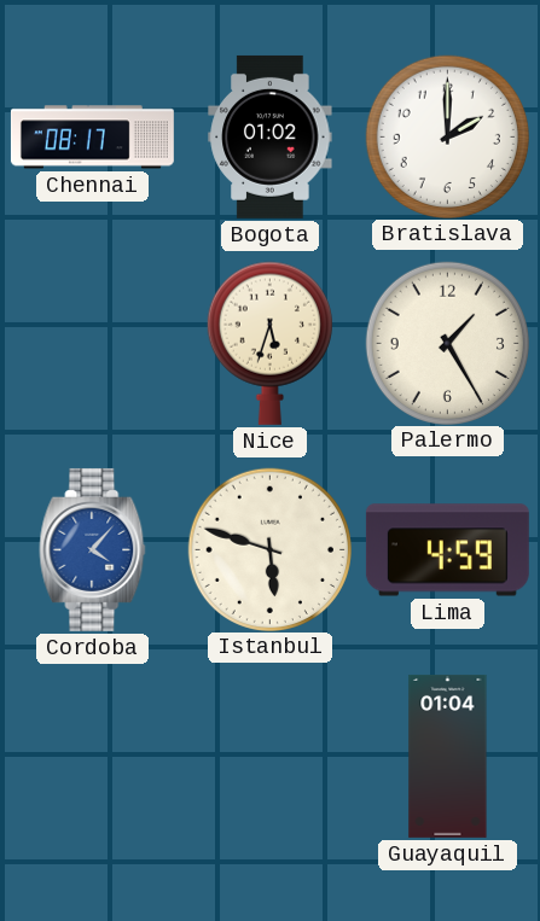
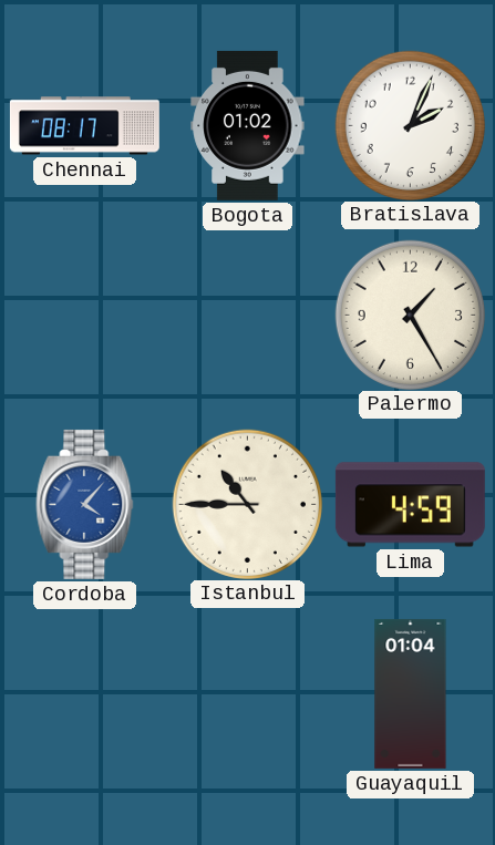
Bratislava: 2:00 -> 2:04
Nice: 5:33 -> none
Istanbul: 5:48 -> 10:45
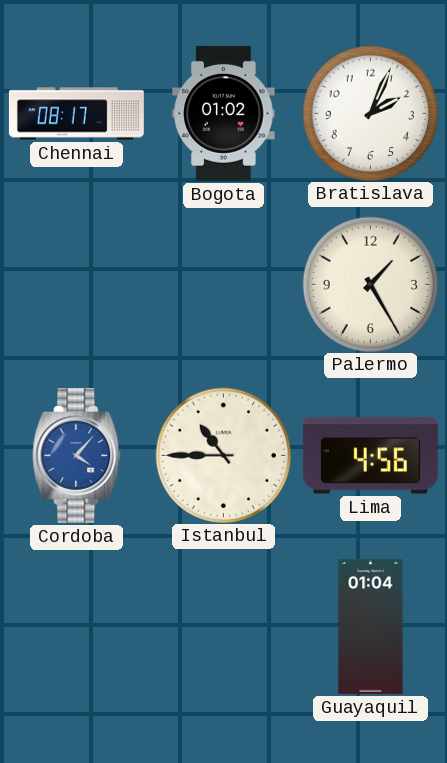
Lima: 4:59 -> 4:56
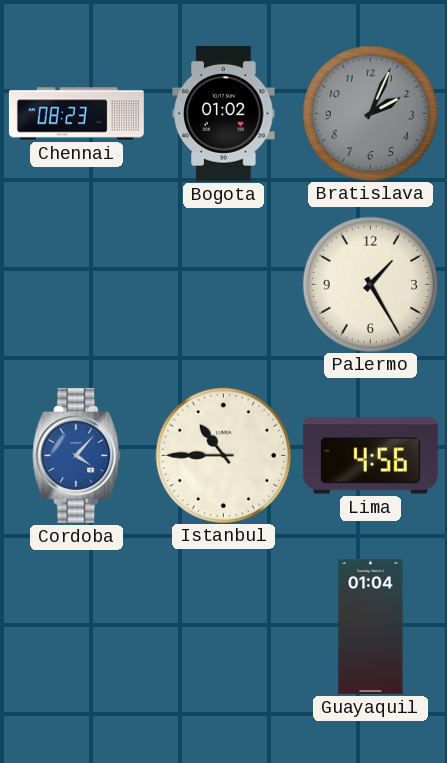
Chennai: 08:17 -> 08:23
Bratislava dial: white -> grey
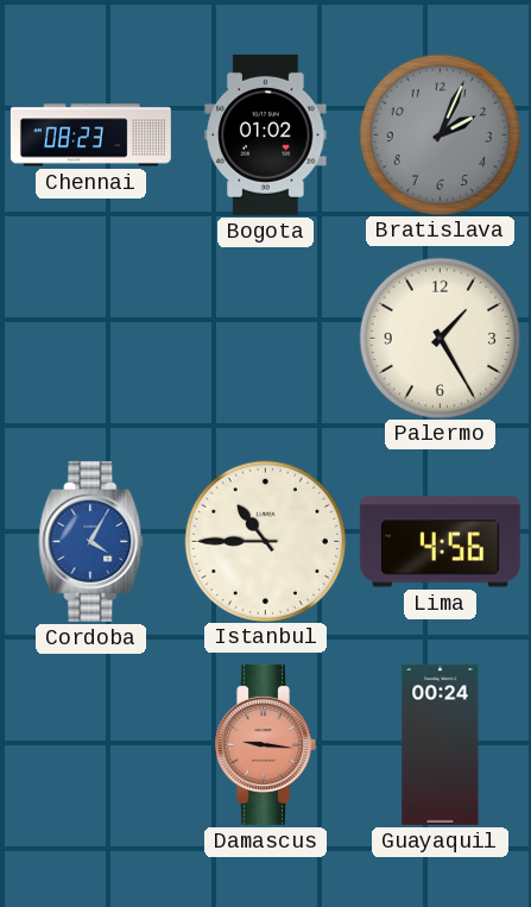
Cordoba: 4:07 -> 4:05
Damascus: none -> 9:16
Guayaquil: 01:04 -> 00:24
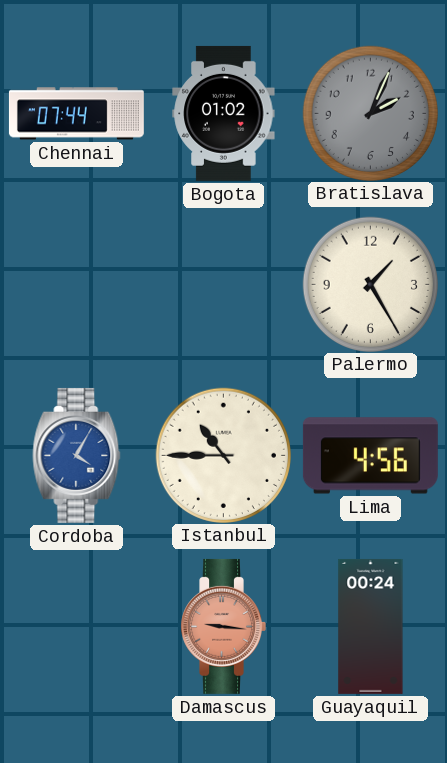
Chennai: 08:23 -> 07:44
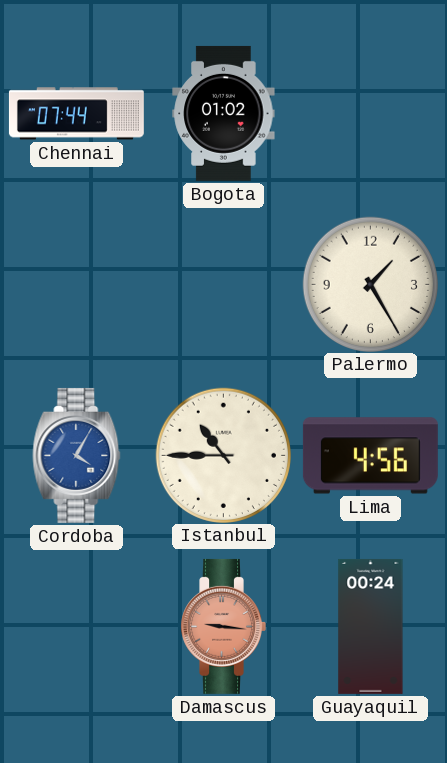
Bratislava: 2:04 -> none
